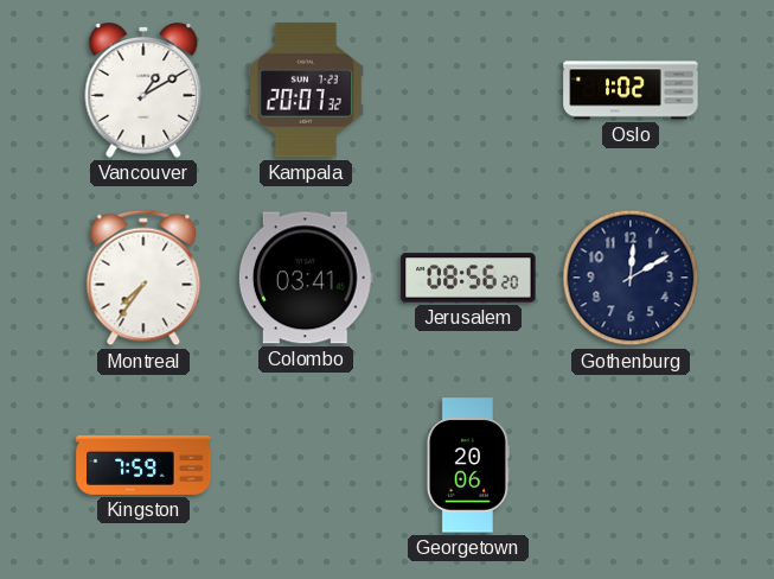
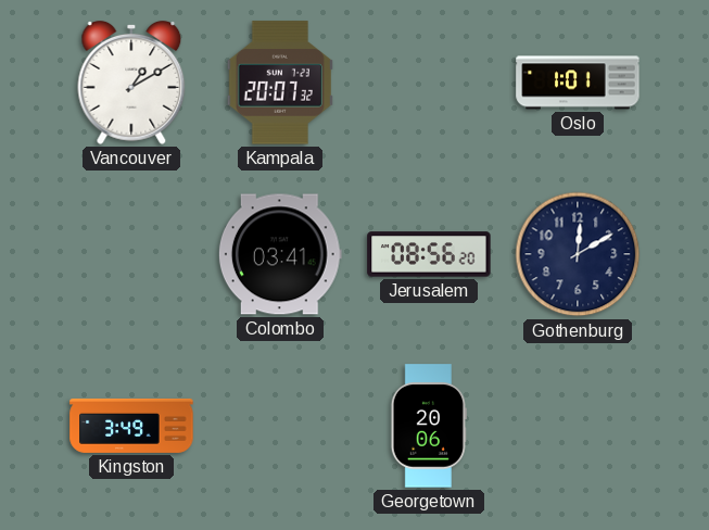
Oslo: 1:02 -> 1:01
Montreal: 7:36 -> none
Kingston: 7:59 -> 3:49
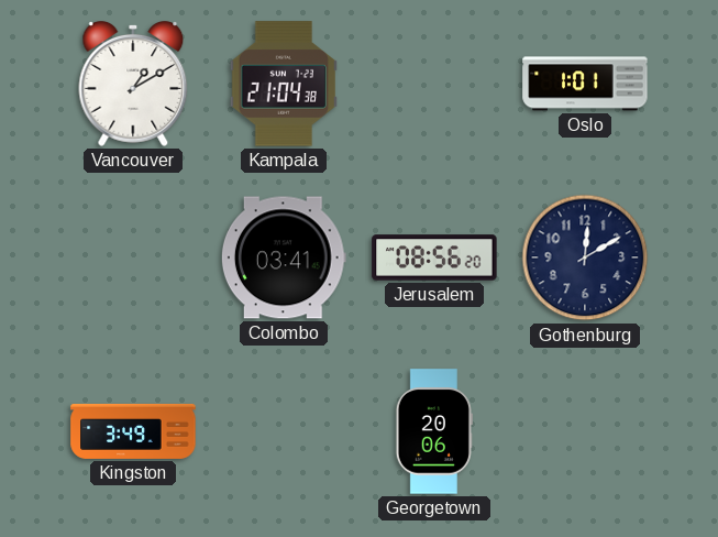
Kampala: 20:07 -> 21:04
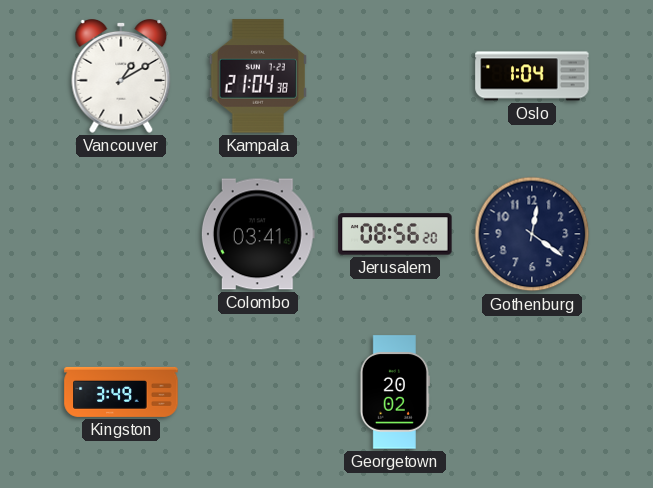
Oslo: 1:01 -> 1:04
Gothenburg: 12:10 -> 12:21
Georgetown: 20:06 -> 20:02
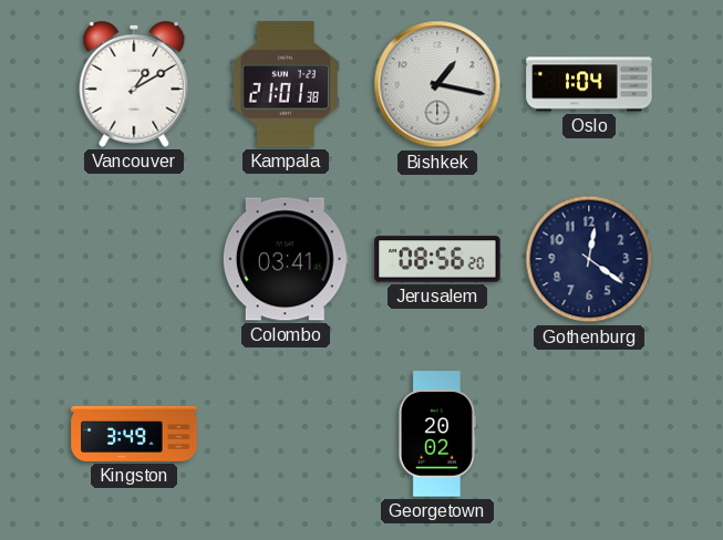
Kampala: 21:04 -> 21:01
Bishkek: none -> 1:17
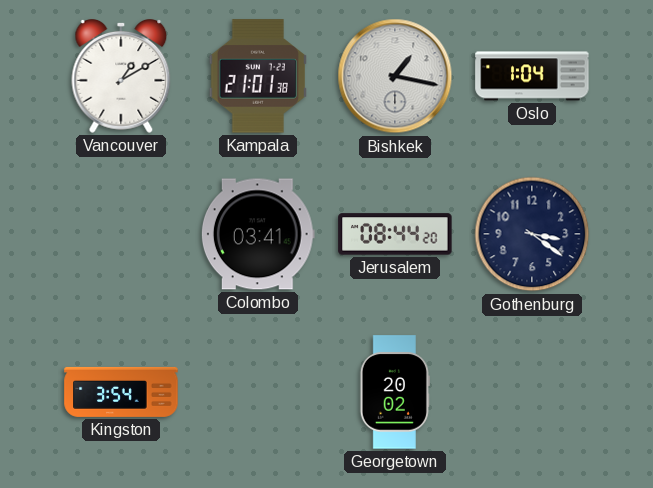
Jerusalem: 08:56 -> 08:44
Gothenburg: 12:21 -> 3:21
Kingston: 3:49 -> 3:54
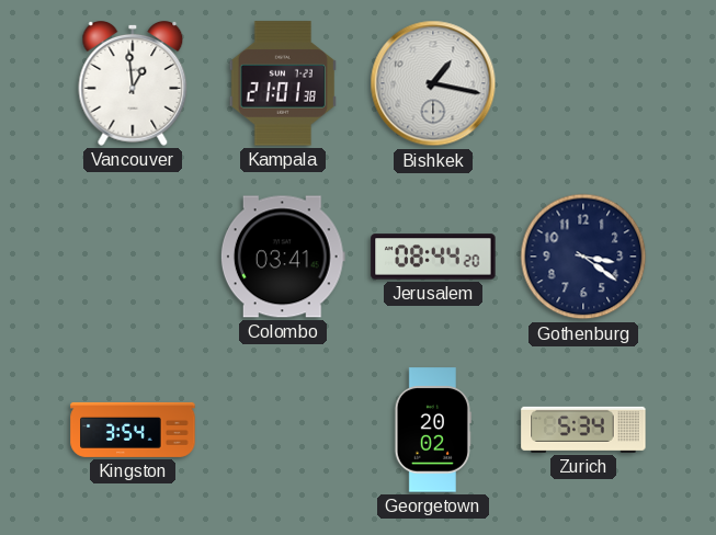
Vancouver: 1:10 -> 12:59
Oslo: 1:04 -> none
Zurich: none -> 5:34
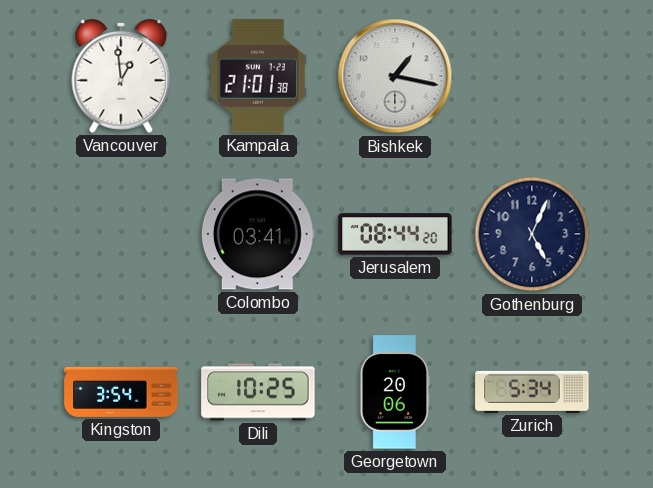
Gothenburg: 3:21 -> 5:04
Dili: none -> 10:25
Georgetown: 20:02 -> 20:06
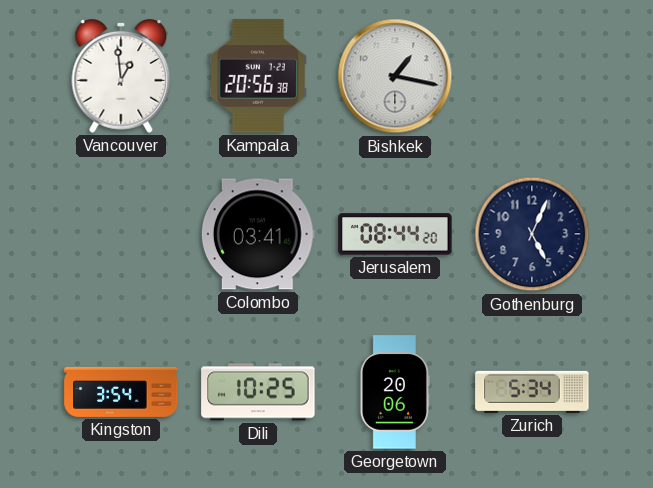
Kampala: 21:01 -> 20:56
